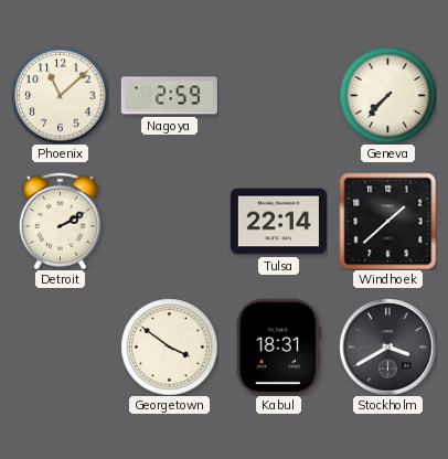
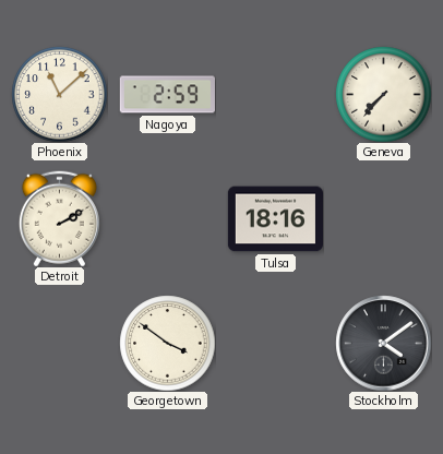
Tulsa: 22:14 -> 18:16
Windhoek: 1:38 -> none
Kabul: 18:31 -> none
Stockholm: 3:40 -> 4:09
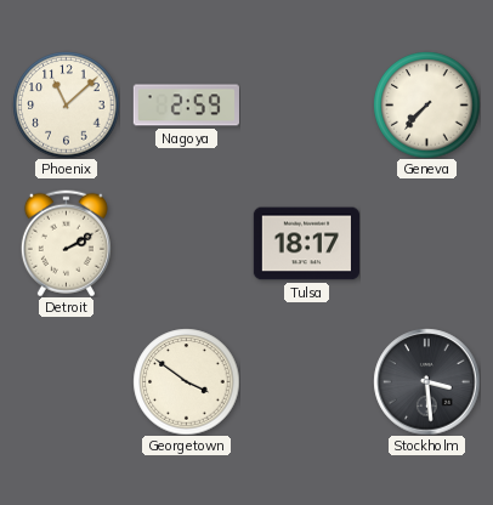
Tulsa: 18:16 -> 18:17
Stockholm: 4:09 -> 3:29
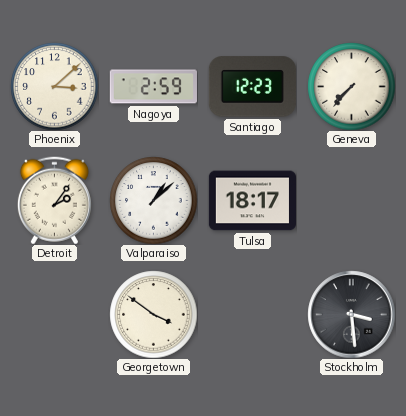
Phoenix: 11:08 -> 3:08
Santiago: none -> 12:23
Detroit: 2:10 -> 2:06
Valparaiso: none -> 1:08
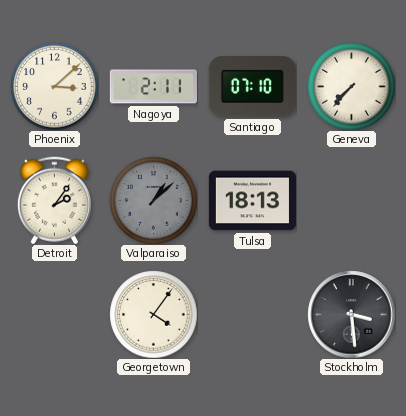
Nagoya: 2:59 -> 2:11
Santiago: 12:23 -> 07:10
Valparaiso dial: white -> grey
Tulsa: 18:17 -> 18:13
Georgetown: 3:51 -> 4:06
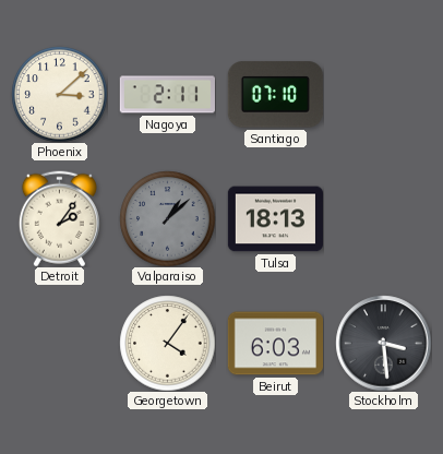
Geneva: 7:37 -> none
Beirut: none -> 6:03
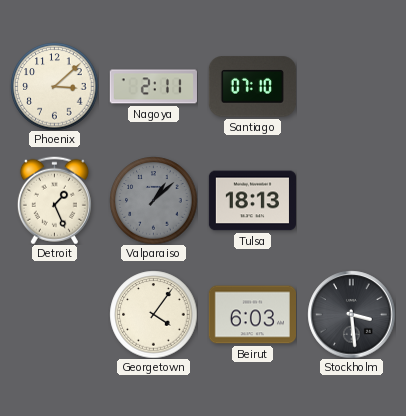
Detroit: 2:06 -> 1:26
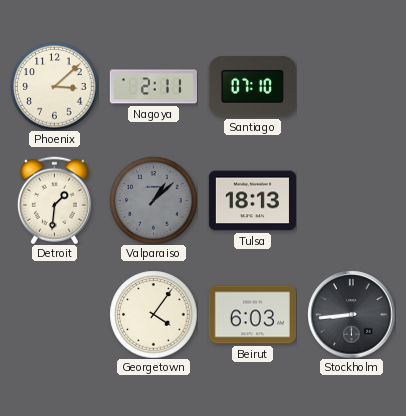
Detroit: 1:26 -> 1:31
Stockholm: 3:29 -> 8:44
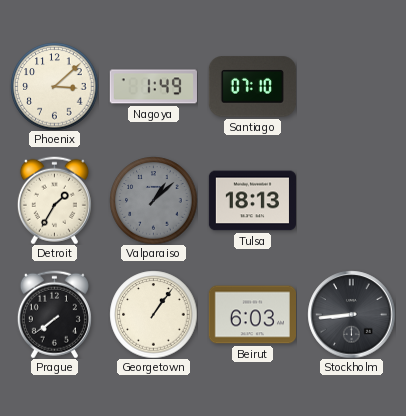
Nagoya: 2:11 -> 1:49
Detroit: 1:31 -> 1:35
Prague: none -> 7:39
Georgetown: 4:06 -> 1:06
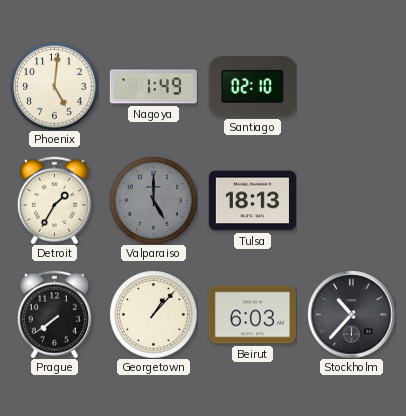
Phoenix: 3:08 -> 5:01
Santiago: 07:10 -> 02:10
Valparaiso: 1:08 -> 5:00
Georgetown: 1:06 -> 1:07
Stockholm: 8:44 -> 10:37
